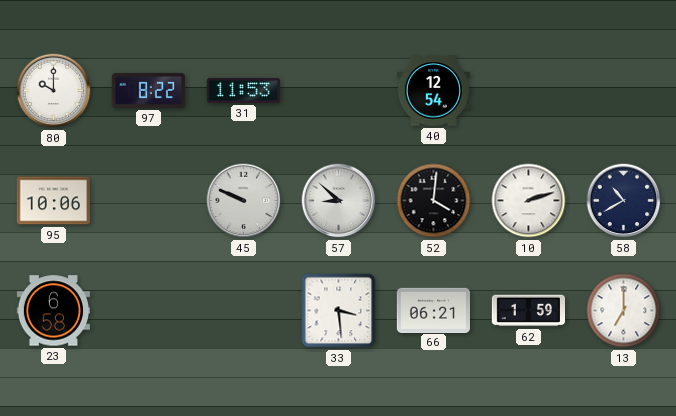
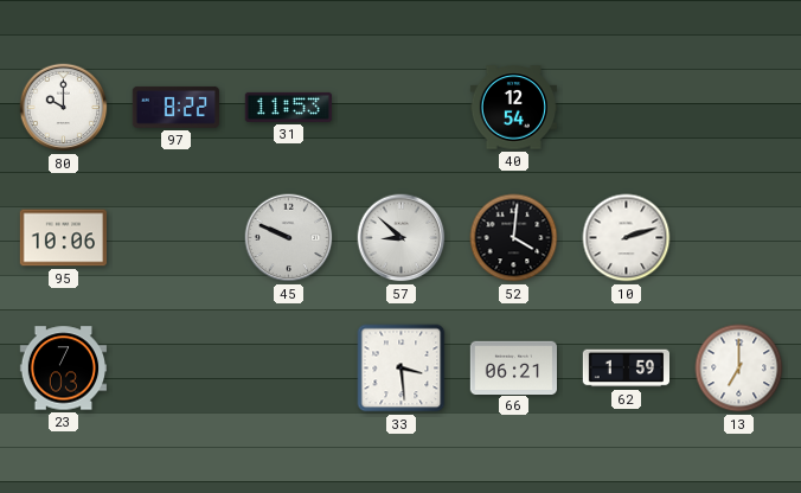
58: 10:40 -> none
23: 6:58 -> 7:03
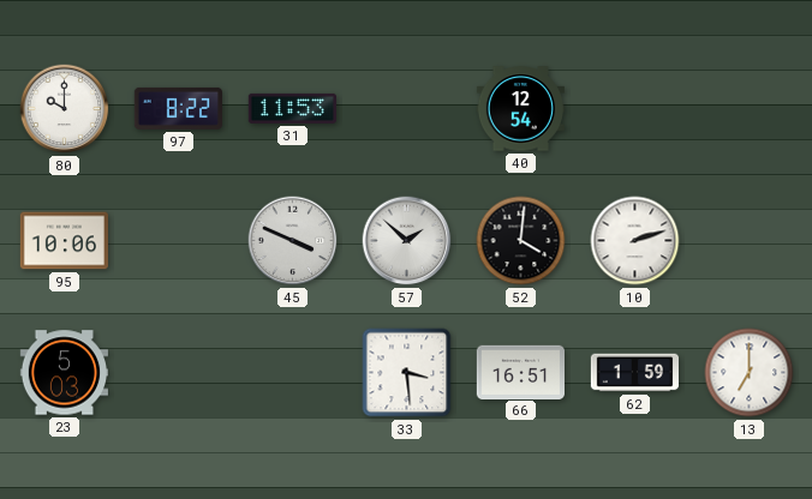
45: 9:49 -> 3:49
57: 8:52 -> 1:52
23: 7:03 -> 5:03
66: 06:21 -> 16:51
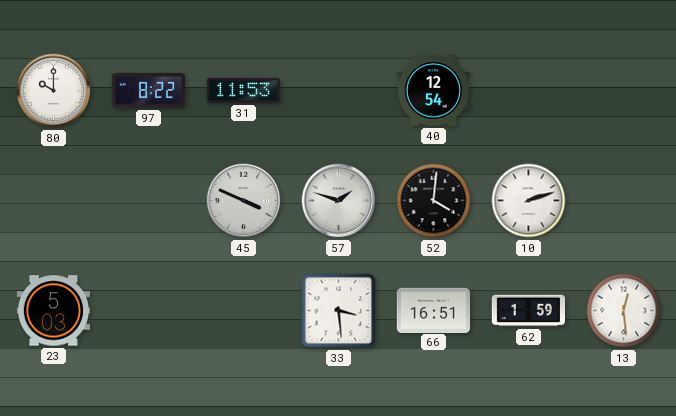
95: 10:06 -> none
57: 1:52 -> 1:48
13: 7:00 -> 12:29
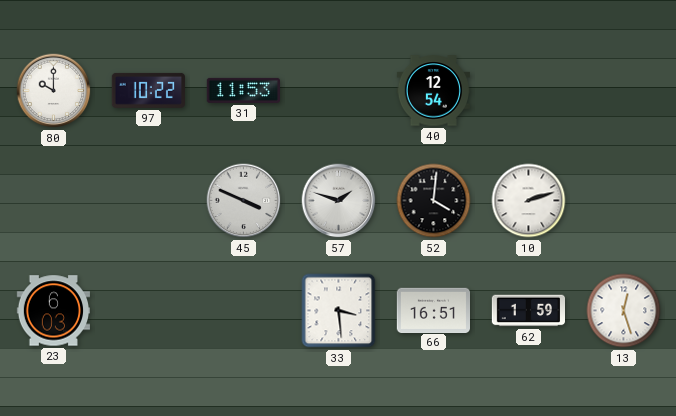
97: 8:22 -> 10:22
23: 5:03 -> 6:03
13: 12:29 -> 12:27
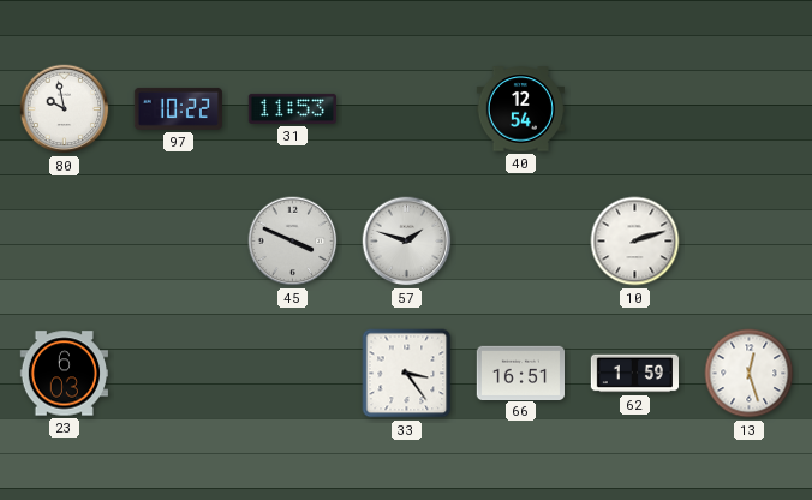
80: 10:00 -> 9:58
52: 4:01 -> none
33: 3:29 -> 3:24
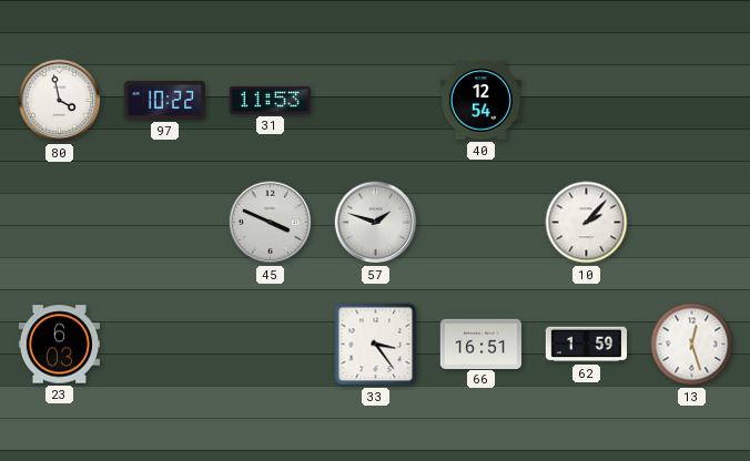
80: 9:58 -> 3:58
10: 2:12 -> 2:07
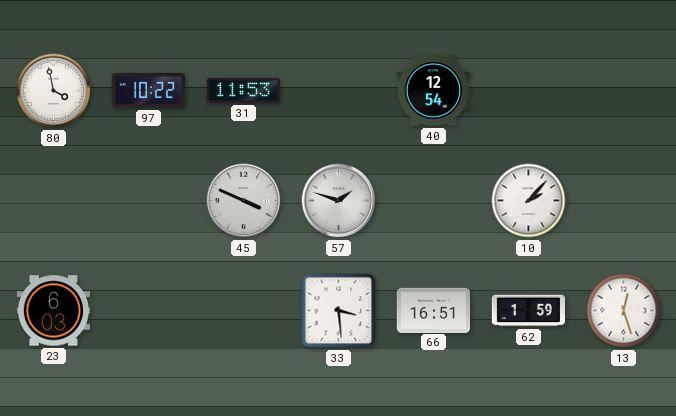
33: 3:24 -> 3:29
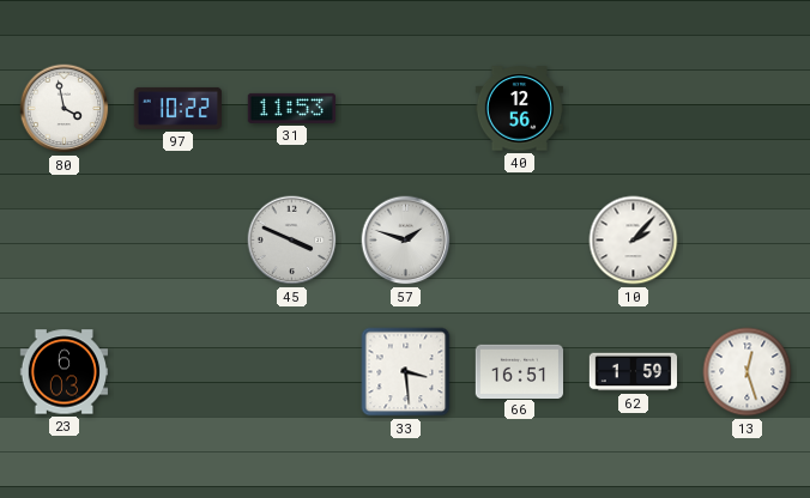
40: 12:54 -> 12:56
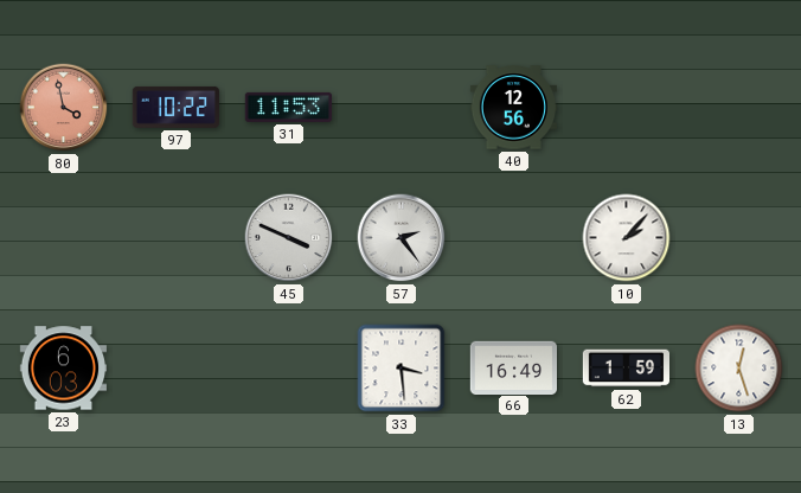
80 dial: white -> salmon
57: 1:48 -> 2:24
66: 16:51 -> 16:49
